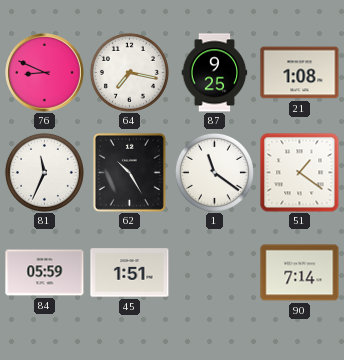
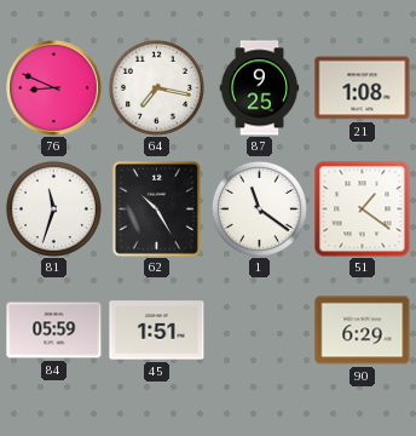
81: 11:34 -> 11:33
90: 7:14 -> 6:29
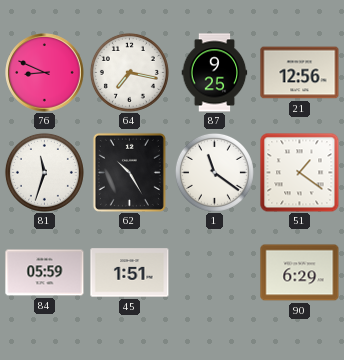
21: 1:08 -> 12:56
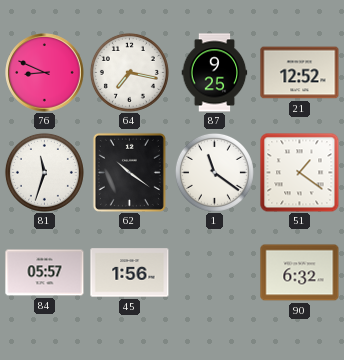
21: 12:56 -> 12:52
62: 10:25 -> 10:21
84: 05:59 -> 05:57
45: 1:51 -> 1:56
90: 6:29 -> 6:32
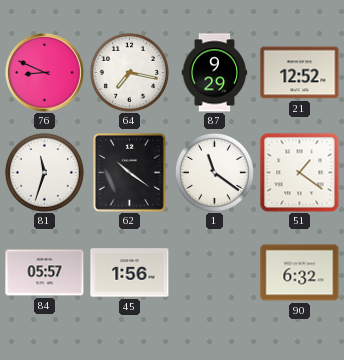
87: 9:25 -> 9:29
